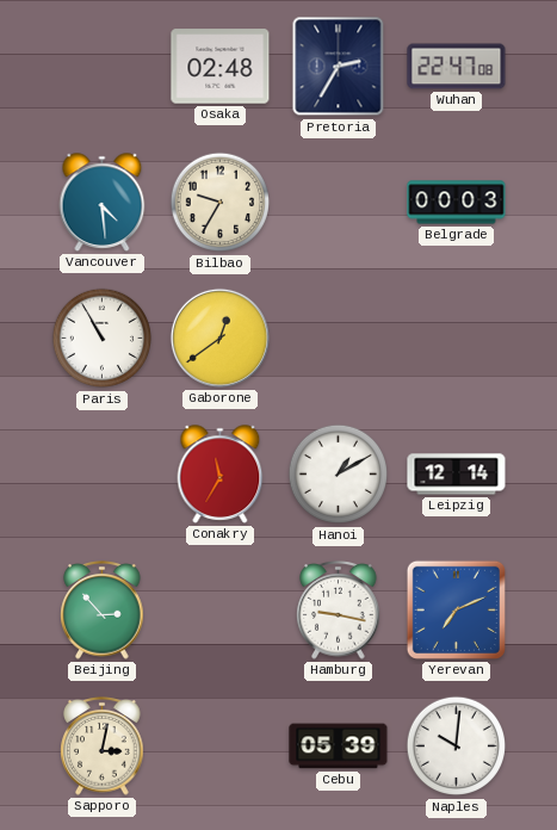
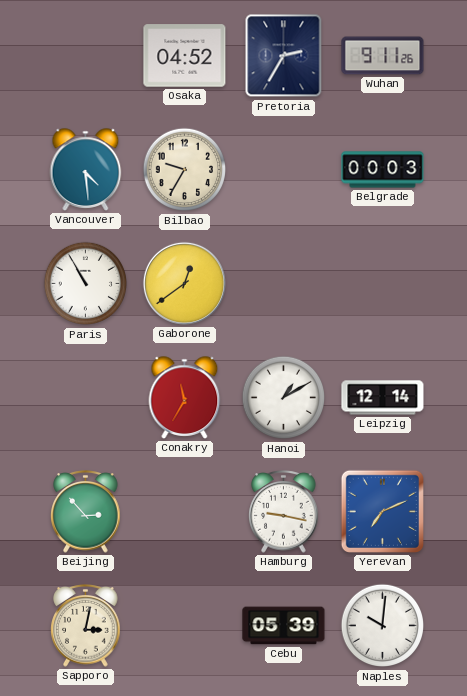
Osaka: 02:48 -> 04:52
Wuhan: 22:47 -> 9:11
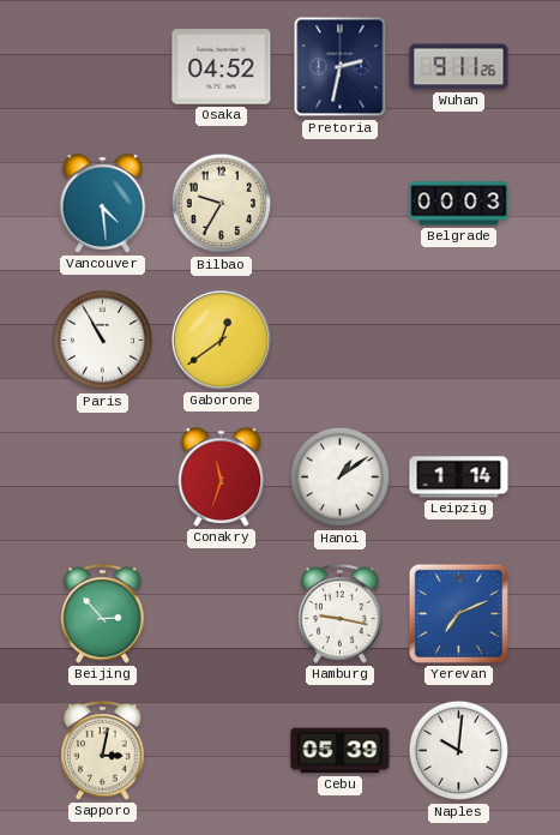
Pretoria: 2:35 -> 2:32
Conakry: 11:35 -> 11:33
Hanoi: 1:10 -> 1:09
Leipzig: 12:14 -> 1:14
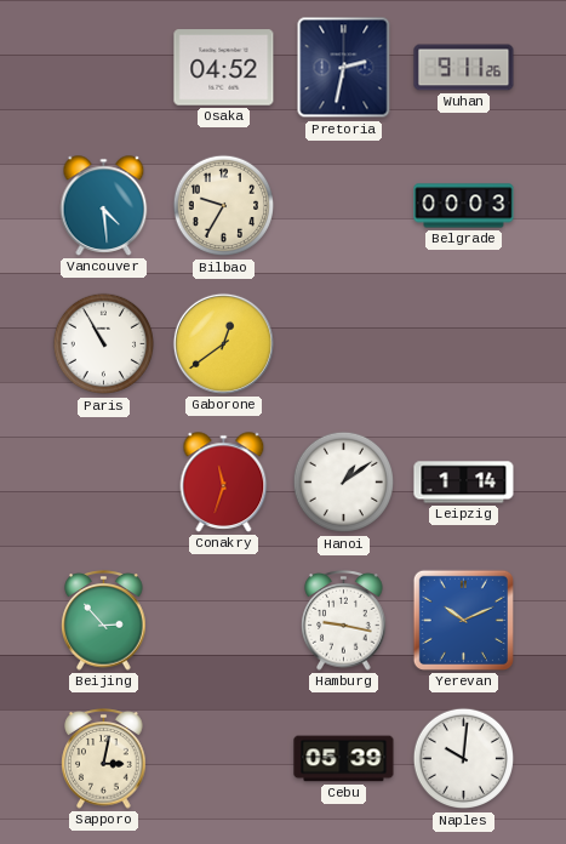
Yerevan: 7:11 -> 10:11
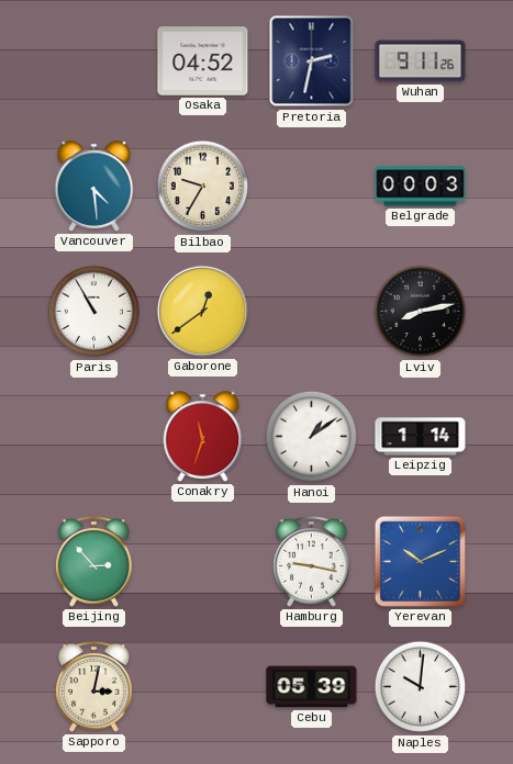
Lviv: none -> 8:13
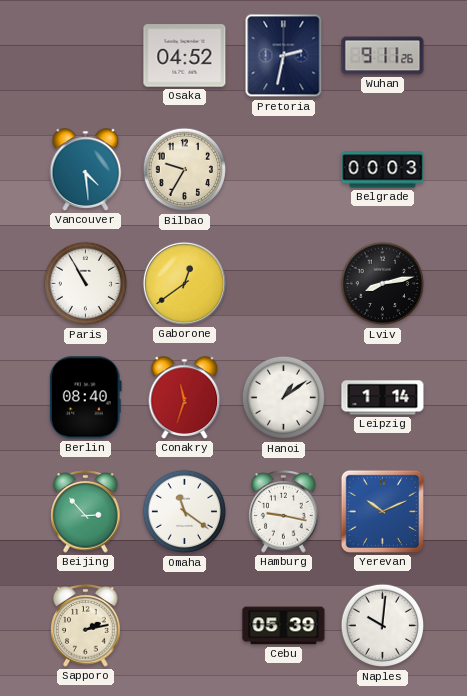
Berlin: none -> 08:40
Omaha: none -> 11:21
Sapporo: 3:02 -> 2:13
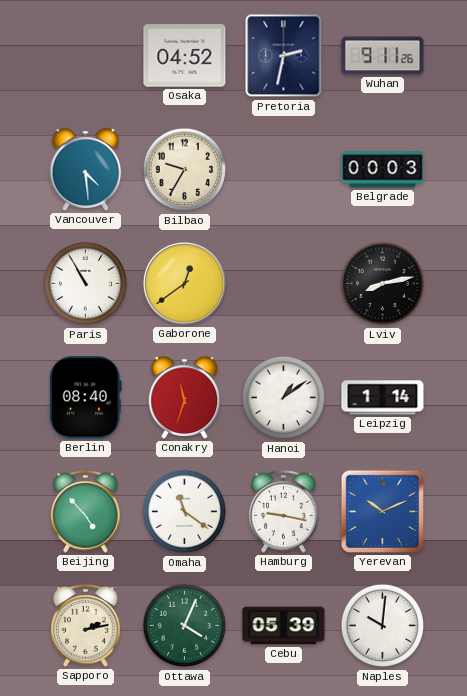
Beijing: 2:53 -> 4:53
Ottawa: none -> 4:04
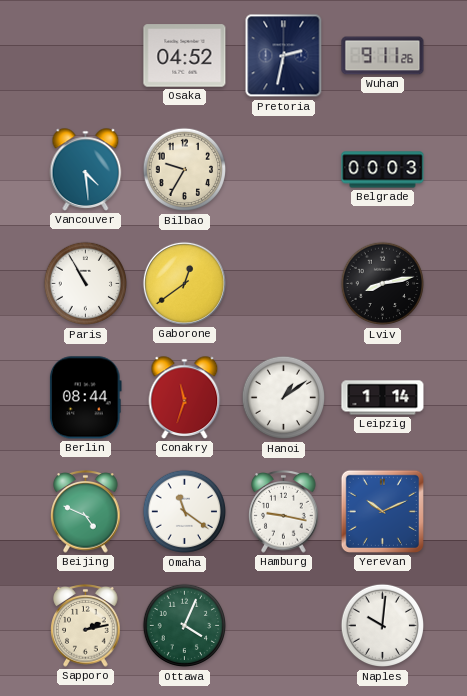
Berlin: 08:40 -> 08:44
Beijing: 4:53 -> 4:49
Cebu: 05:39 -> none
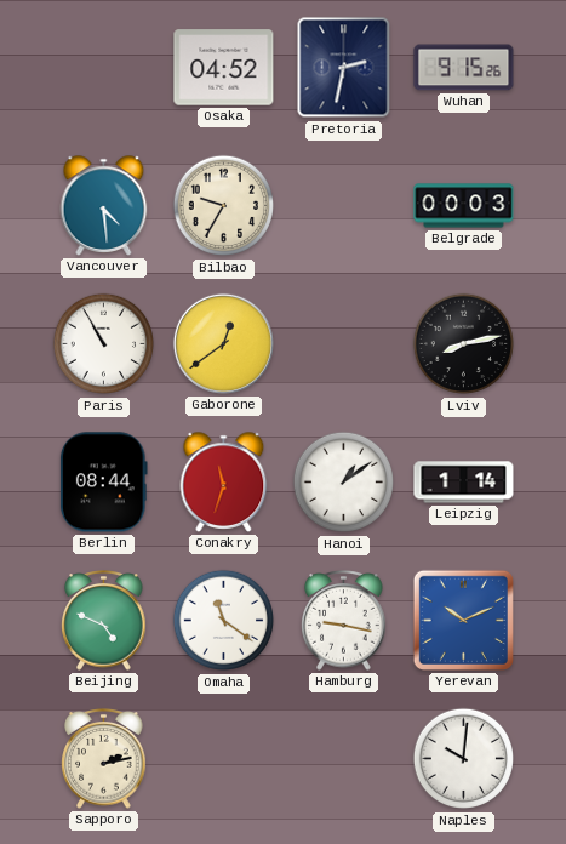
Wuhan: 9:11 -> 9:15
Ottawa: 4:04 -> none
